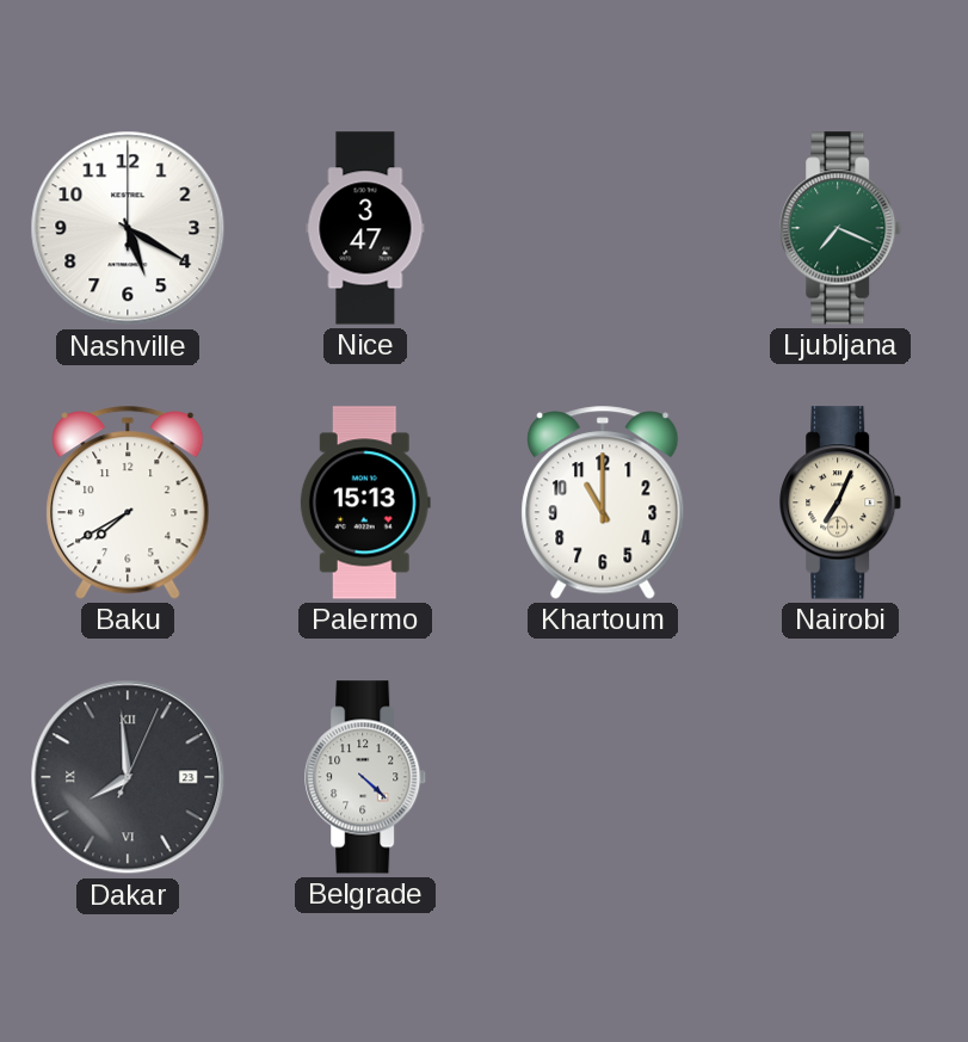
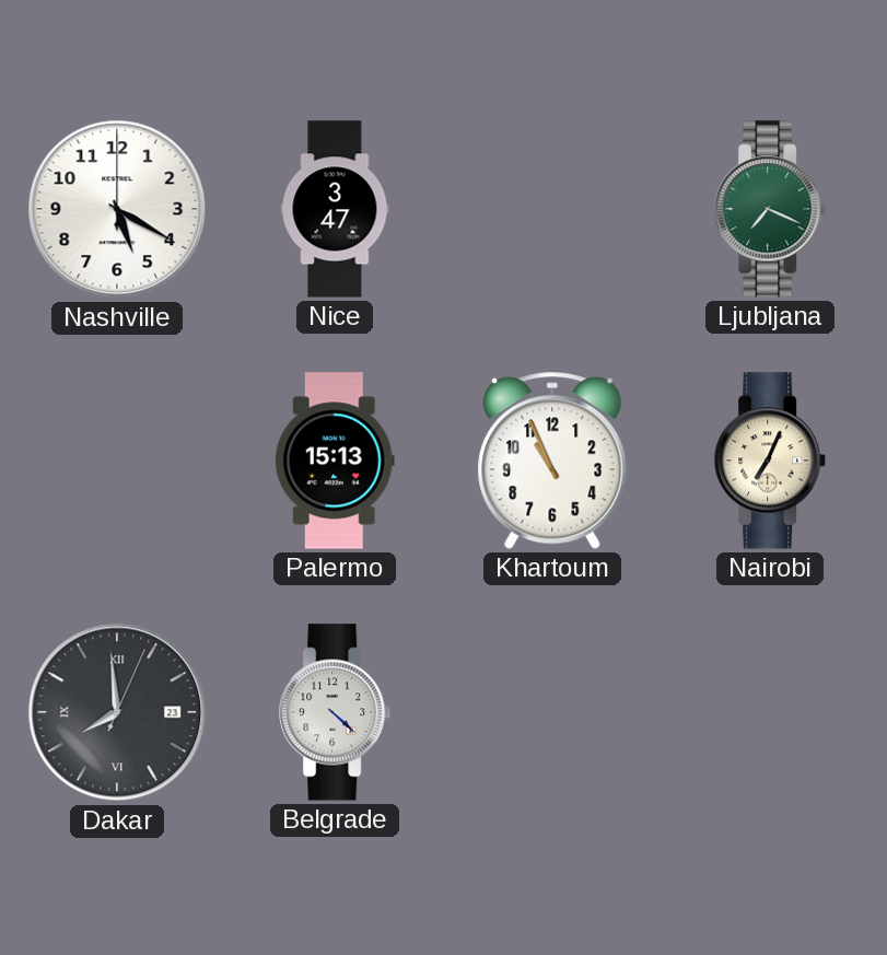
Baku: 7:40 -> none
Khartoum: 11:00 -> 10:56
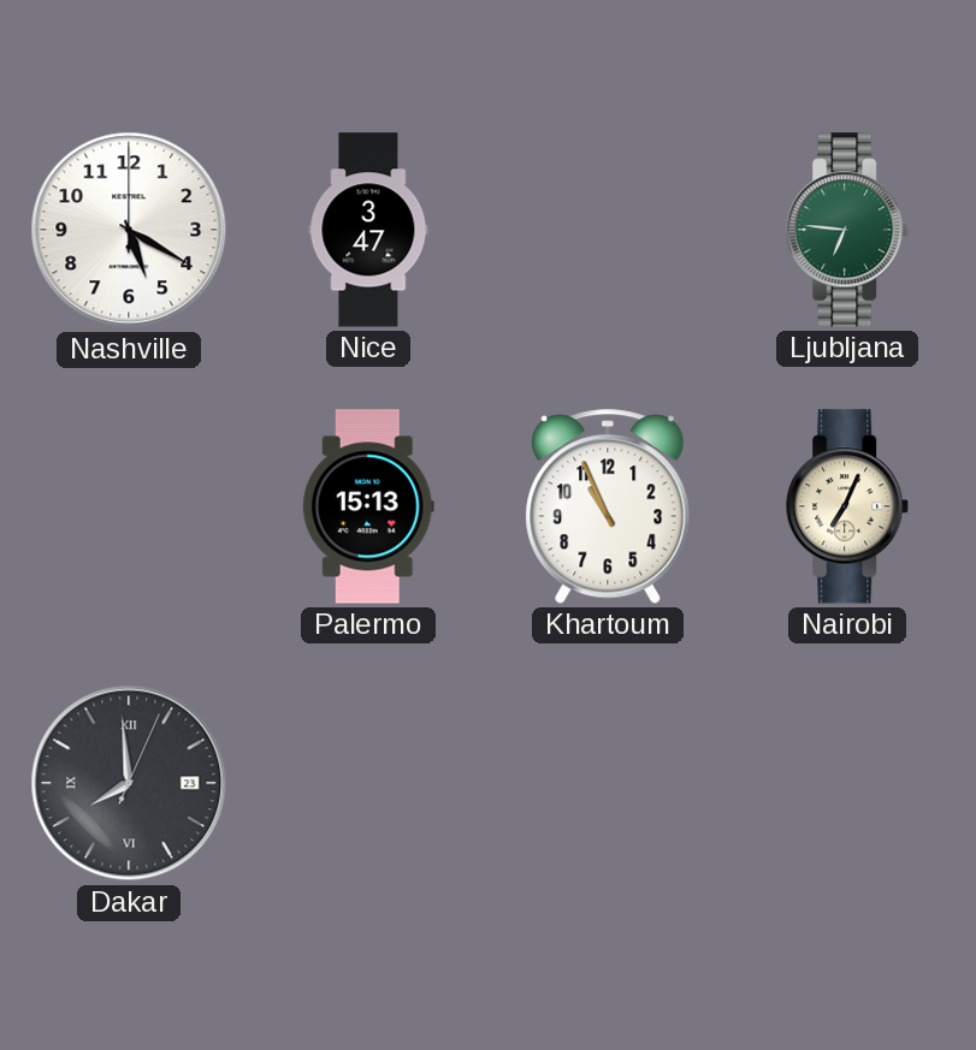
Ljubljana: 7:19 -> 6:46
Belgrade: 4:22 -> none
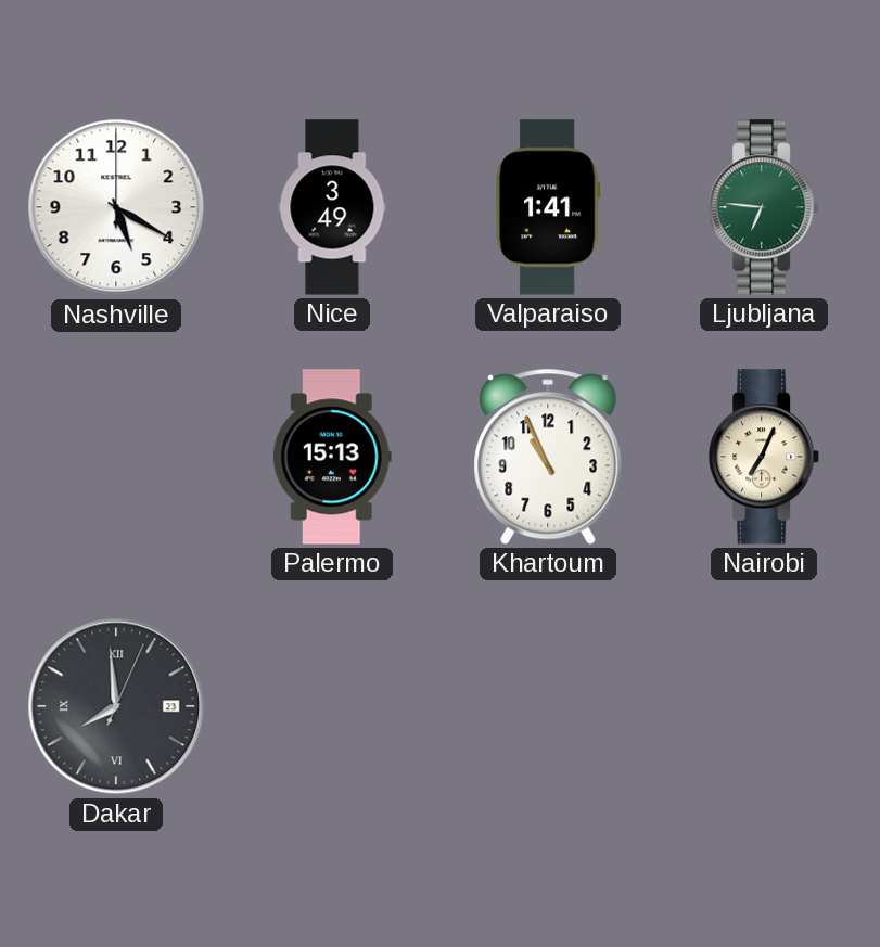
Nice: 3:47 -> 3:49
Valparaiso: none -> 1:41
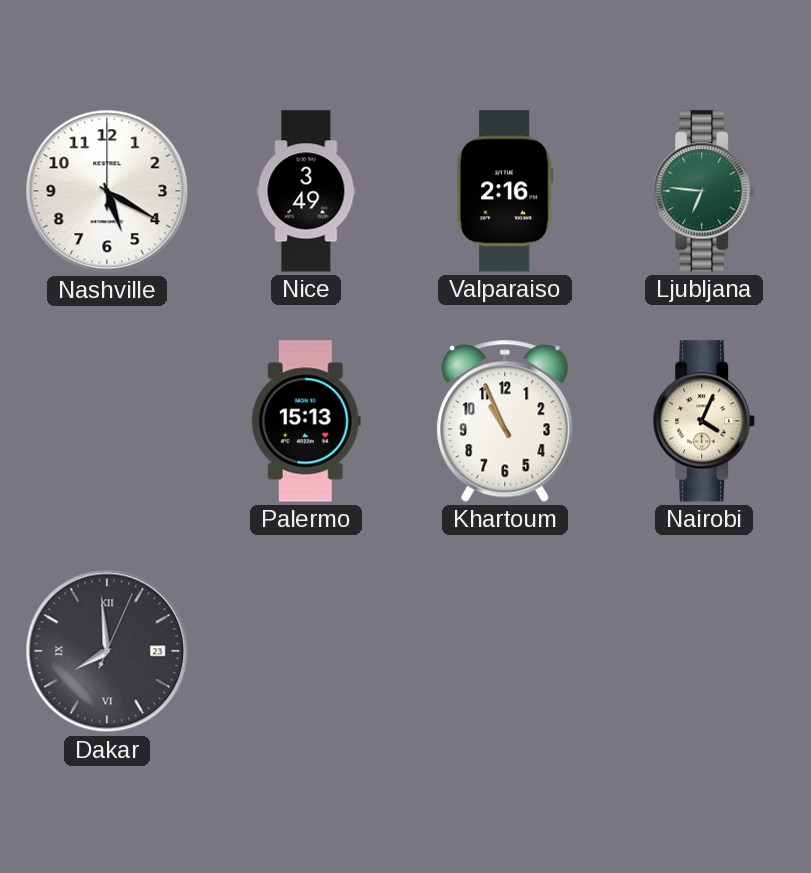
Valparaiso: 1:41 -> 2:16
Nairobi: 7:04 -> 4:04
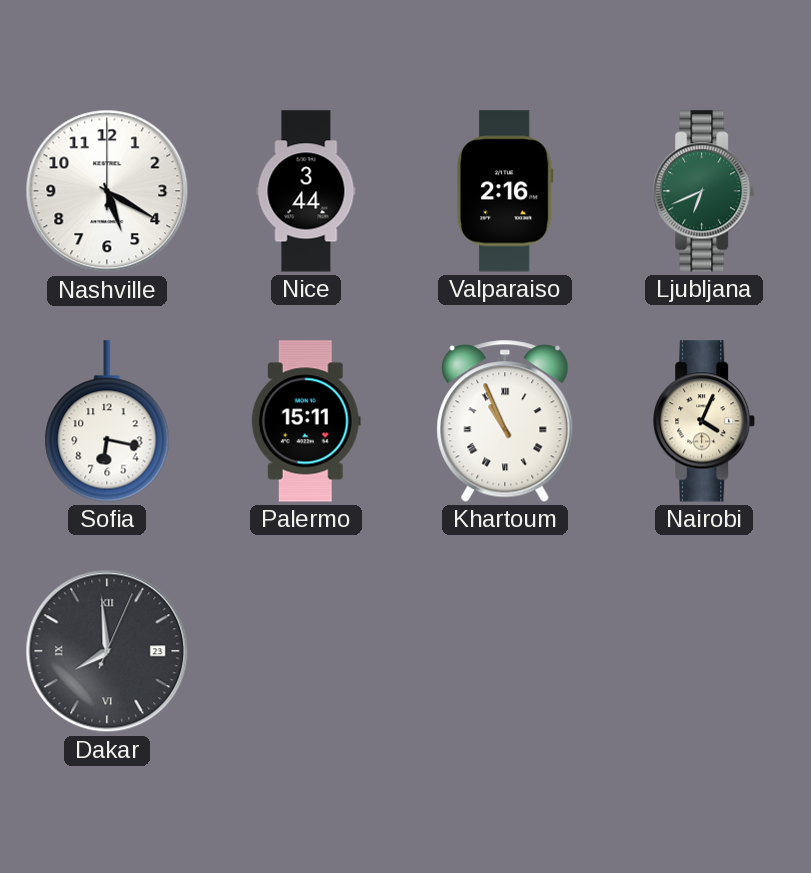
Nice: 3:49 -> 3:44
Ljubljana: 6:46 -> 6:41
Sofia: none -> 6:17
Palermo: 15:13 -> 15:11
Khartoum numerals: Arabic -> Roman
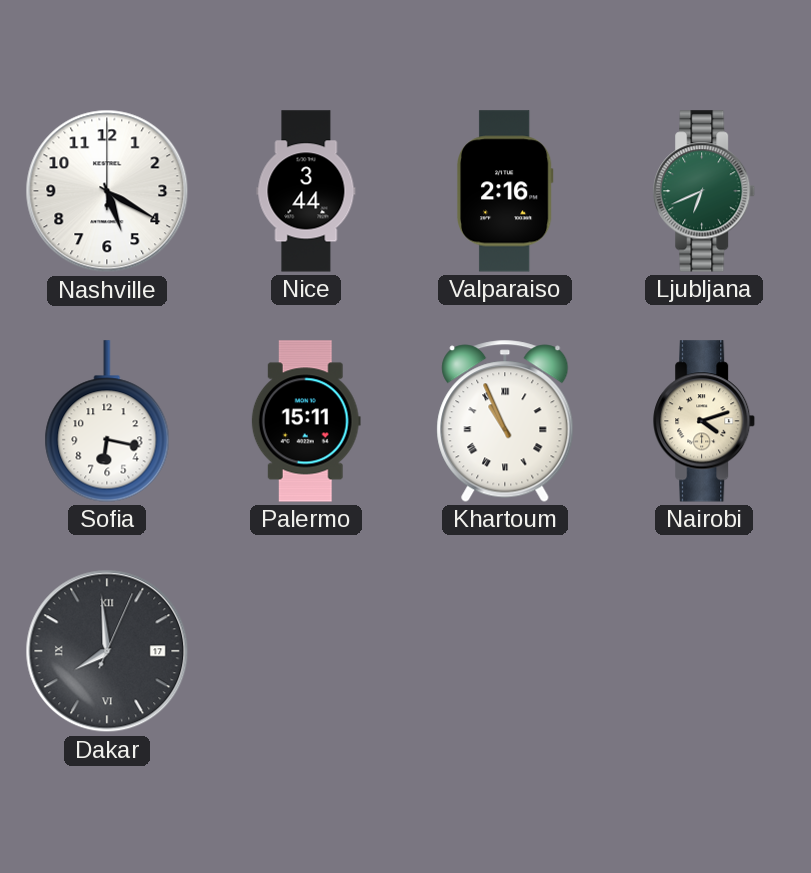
Nairobi: 4:04 -> 4:12
Dakar date: 23 -> 17
